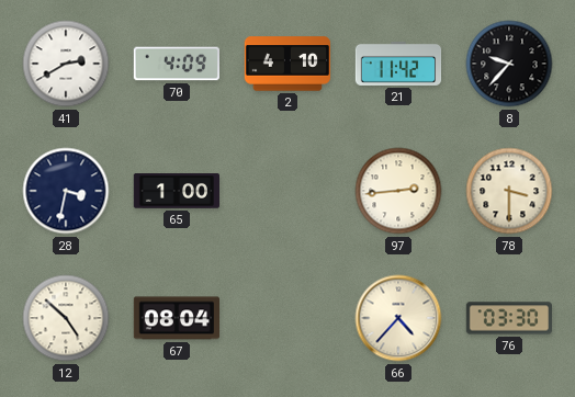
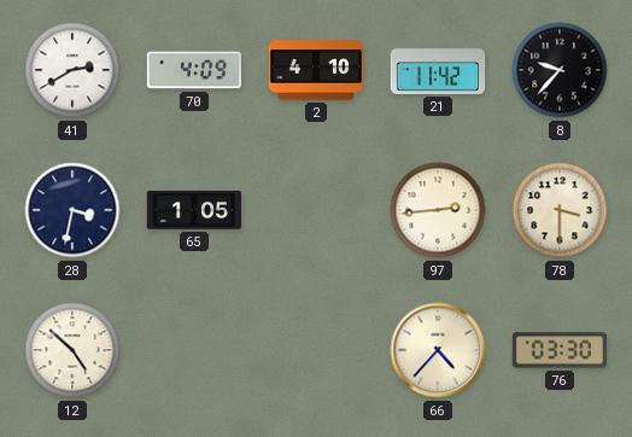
65: 1:00 -> 1:05
67: 08:04 -> none
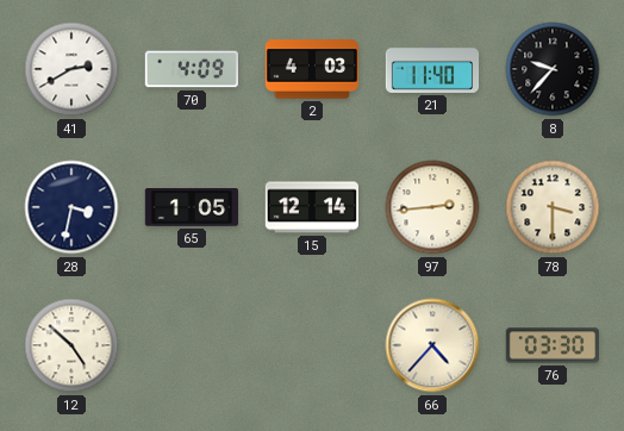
2: 4:10 -> 4:03
21: 11:42 -> 11:40
15: none -> 12:14
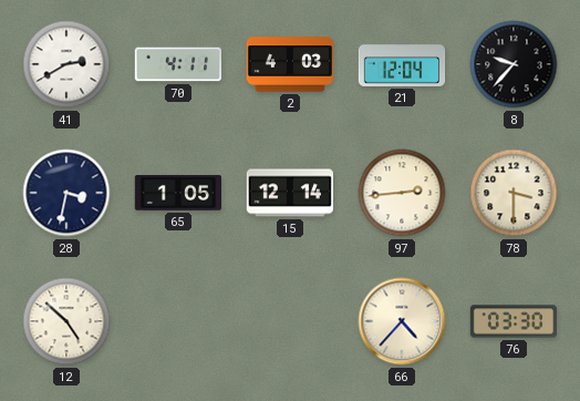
70: 4:09 -> 4:11
21: 11:40 -> 12:04
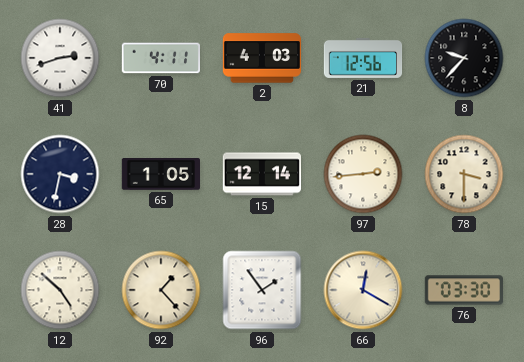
41: 2:40 -> 2:42
21: 12:04 -> 12:56
92: none -> 1:23
96: none -> 1:54
66: 4:37 -> 12:20
